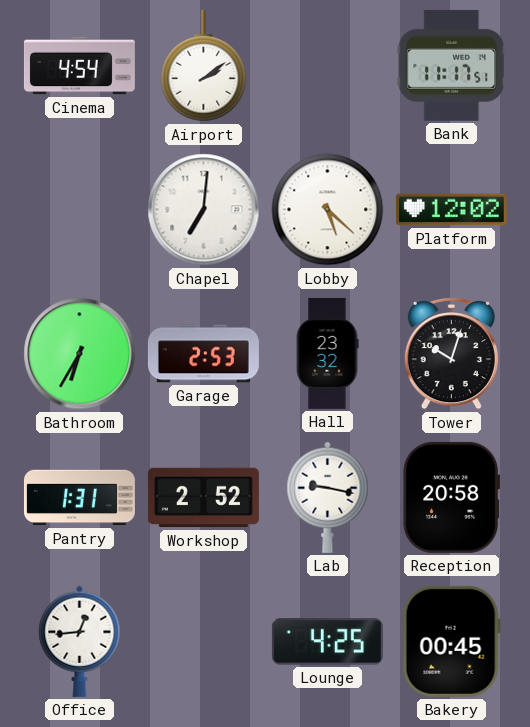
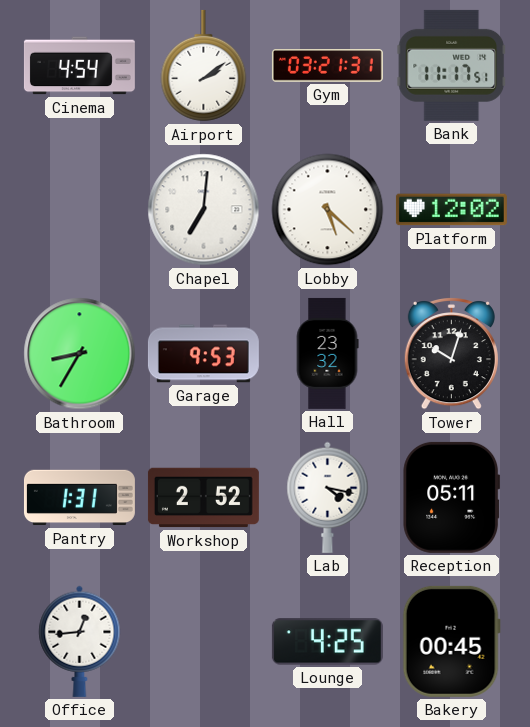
Gym: none -> 03:21
Bathroom: 6:35 -> 8:35
Garage: 2:53 -> 9:53
Lab: 9:17 -> 4:17
Reception: 20:58 -> 05:11
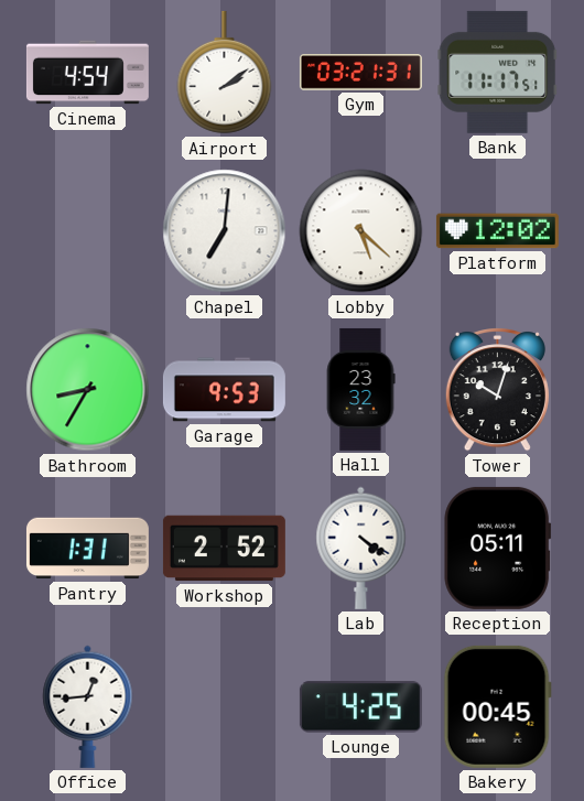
Lab: 4:17 -> 4:21
